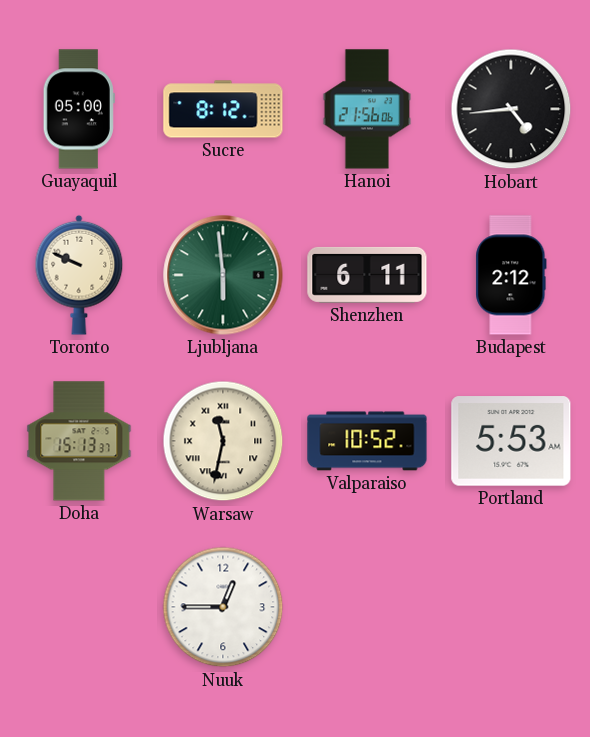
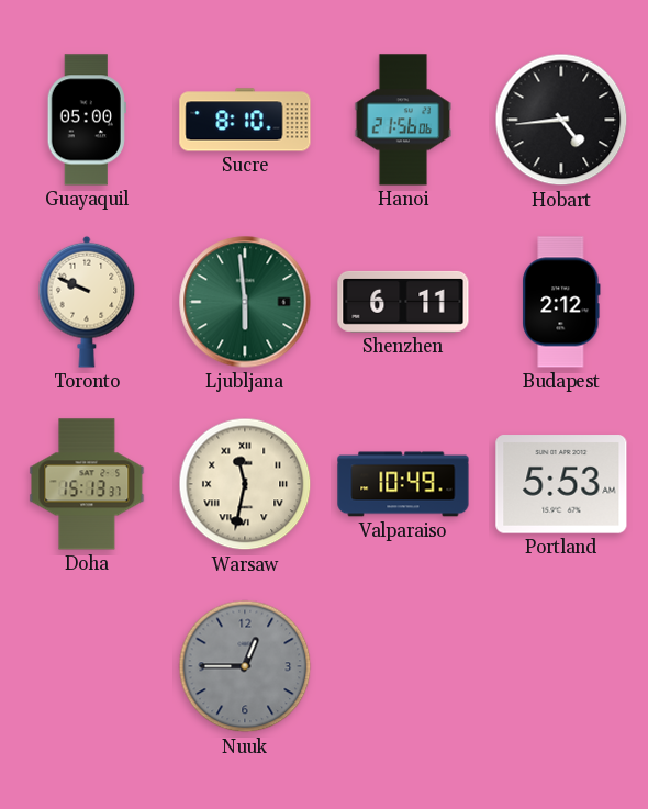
Sucre: 8:12 -> 8:10
Valparaiso: 10:52 -> 10:49
Nuuk dial: white -> grey
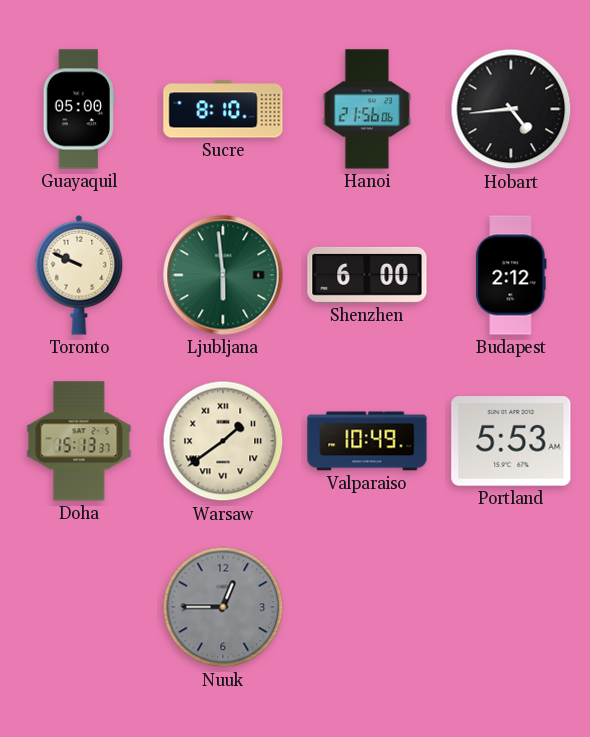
Shenzhen: 6:11 -> 6:00
Warsaw: 11:32 -> 1:39
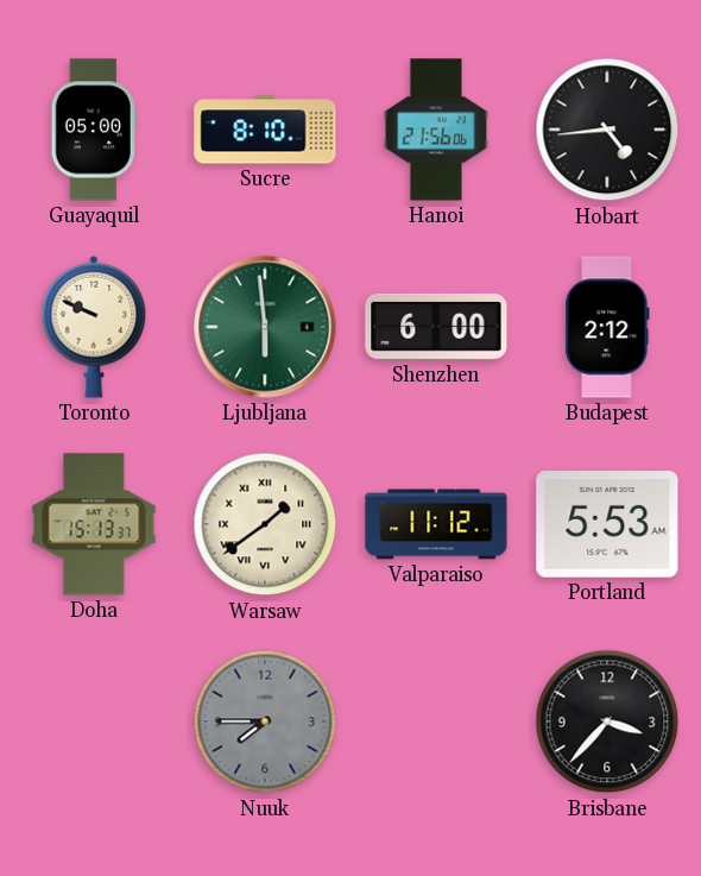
Valparaiso: 10:49 -> 11:12
Nuuk: 12:45 -> 7:45
Brisbane: none -> 3:37
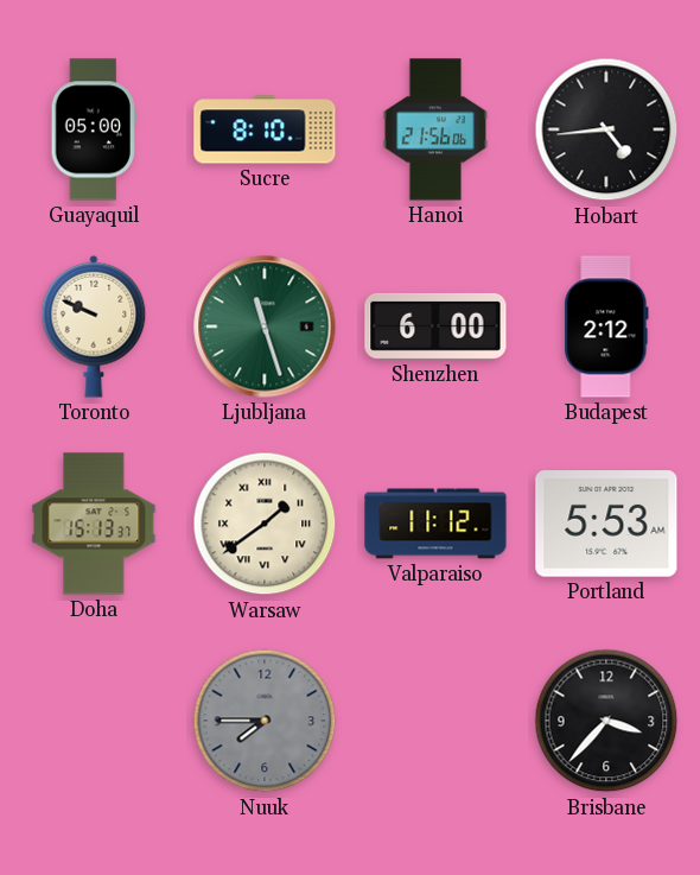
Ljubljana: 5:59 -> 11:27
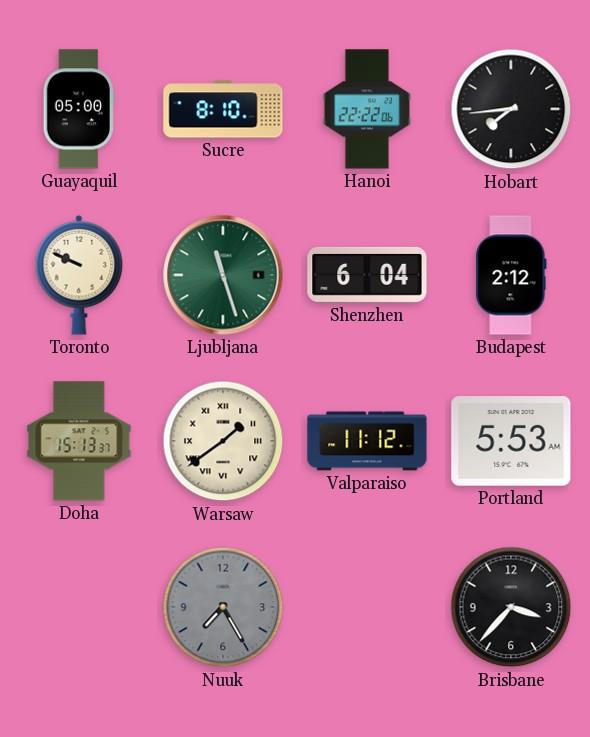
Hanoi: 21:56 -> 22:22
Hobart: 4:44 -> 7:44
Shenzhen: 6:00 -> 6:04
Nuuk: 7:45 -> 7:25
